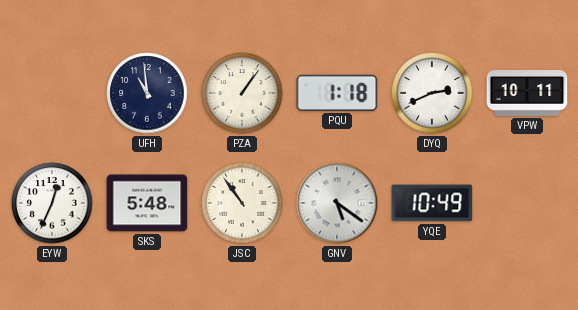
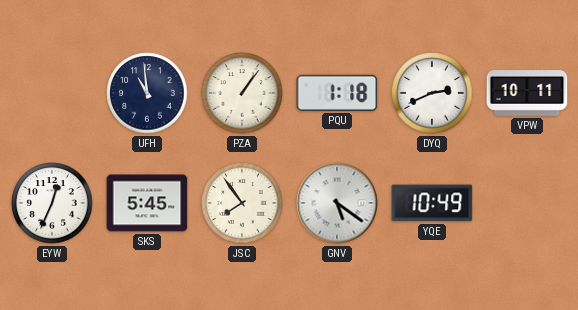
SKS: 5:48 -> 5:45
JSC: 10:54 -> 7:54
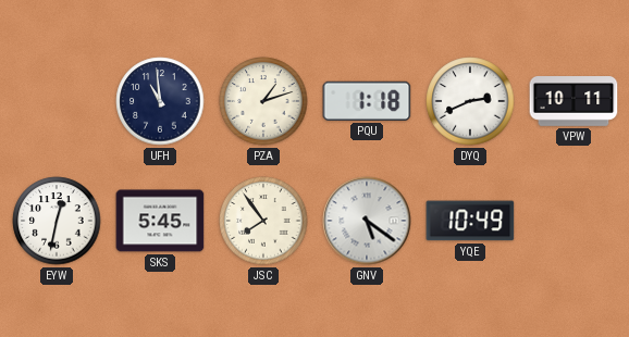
PZA: 1:06 -> 1:12
EYW: 12:34 -> 12:32
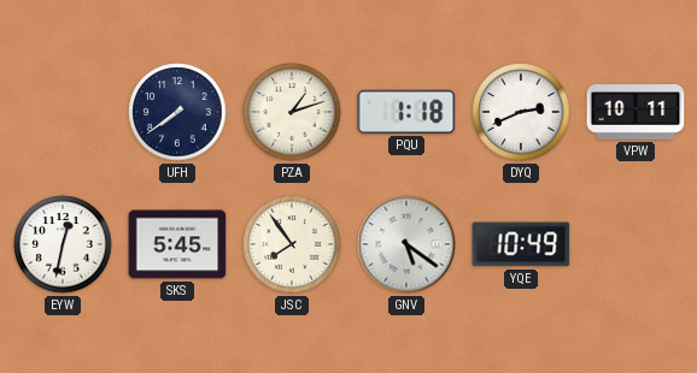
UFH: 10:59 -> 7:39
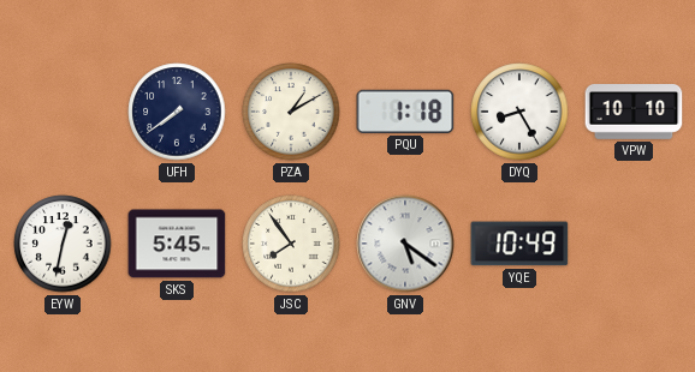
PZA: 1:12 -> 1:10
DYQ: 2:41 -> 8:25
VPW: 10:11 -> 10:10
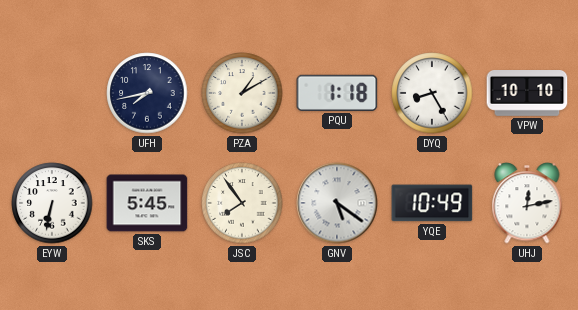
UFH: 7:39 -> 7:43
EYW: 12:32 -> 6:32
UHJ: none -> 12:13
